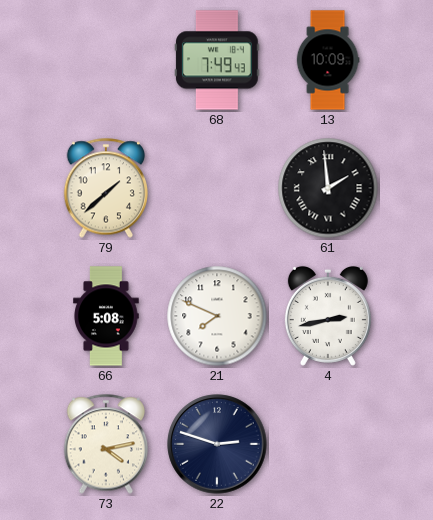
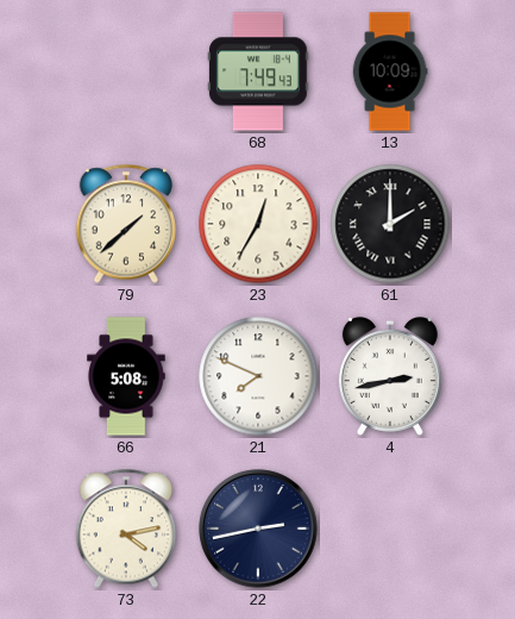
23: none -> 12:35
61: 1:59 -> 2:00
22: 2:48 -> 2:43
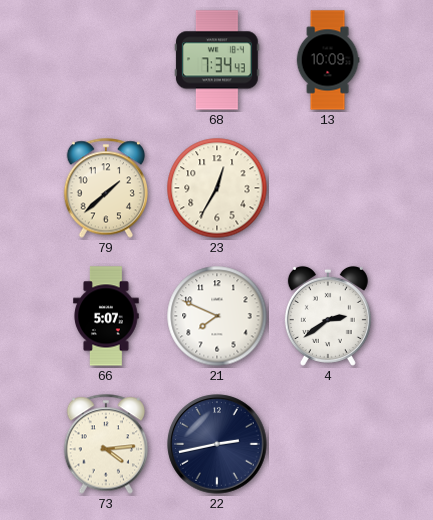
68: 7:49 -> 7:34
61: 2:00 -> none
66: 5:08 -> 5:07
4: 2:43 -> 2:39
73: 4:13 -> 4:14
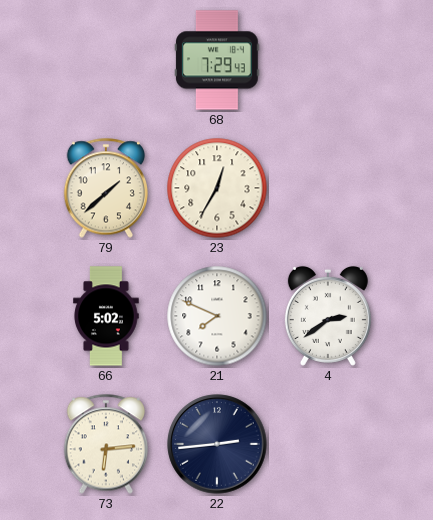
68: 7:34 -> 7:29
13: 10:09 -> none
66: 5:07 -> 5:02
73: 4:14 -> 6:14
22: 2:43 -> 2:44
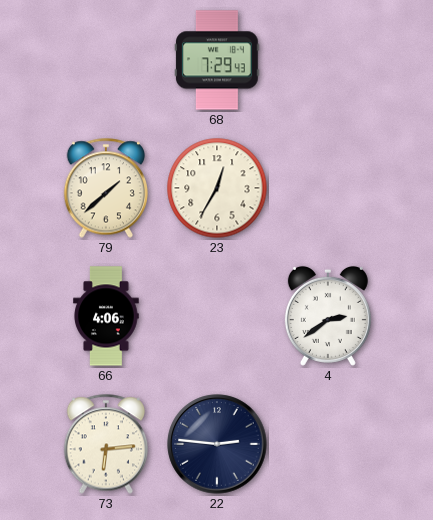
66: 5:02 -> 4:06
21: 7:49 -> none
22: 2:44 -> 2:46
